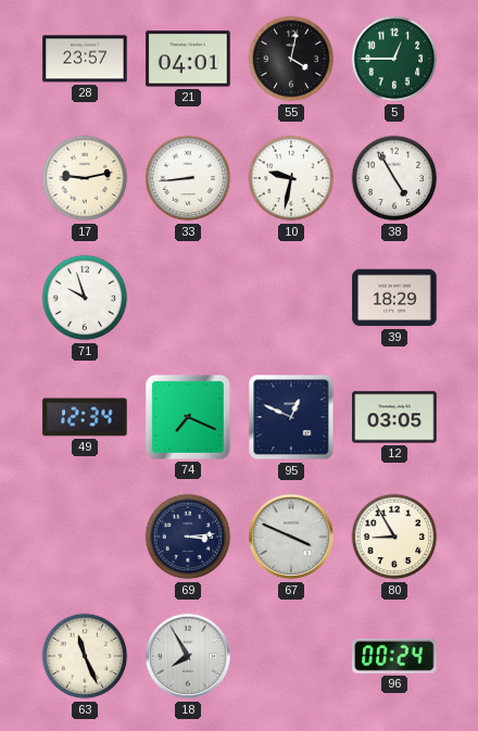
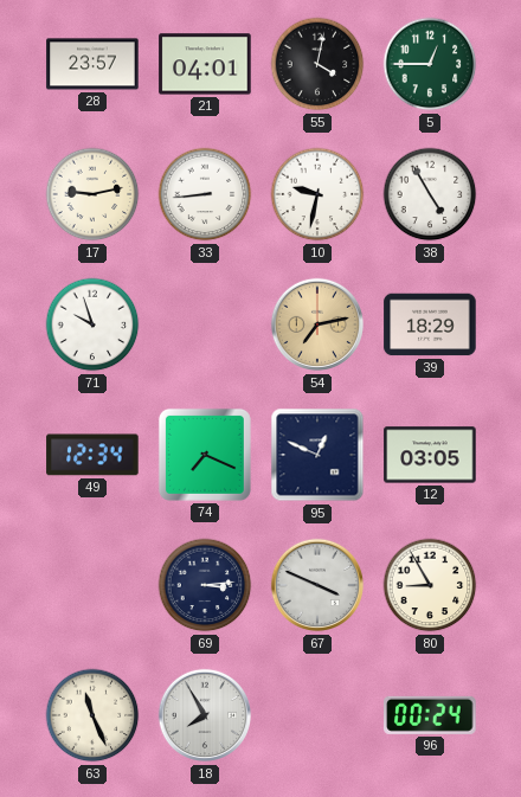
54: none -> 7:13
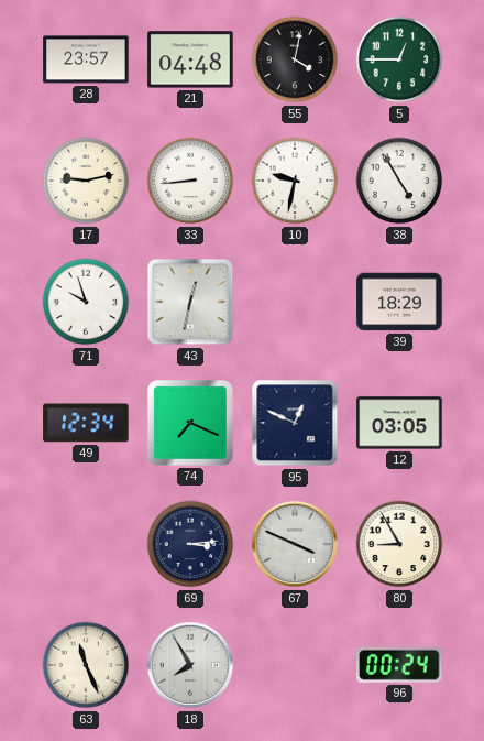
21: 04:01 -> 04:48
43: none -> 12:32
54: 7:13 -> none
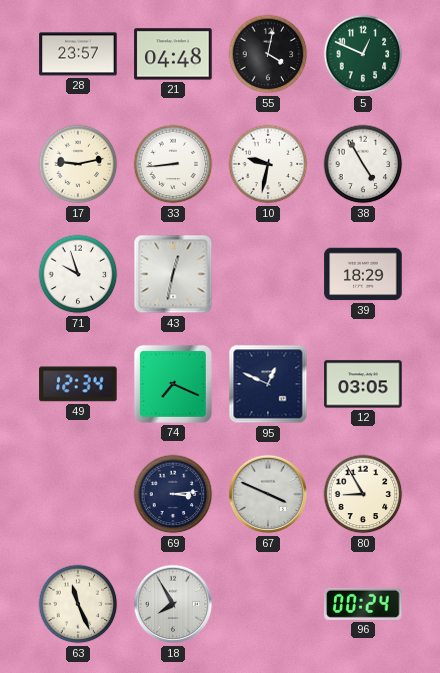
5: 12:45 -> 12:49
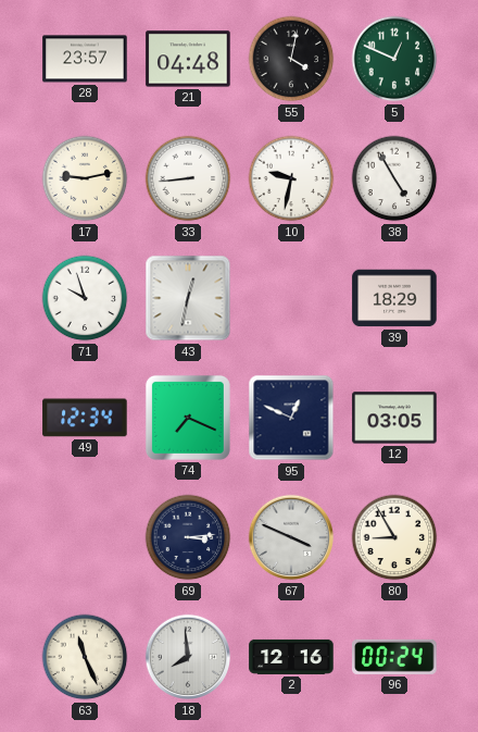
18: 7:55 -> 7:59
2: none -> 12:16
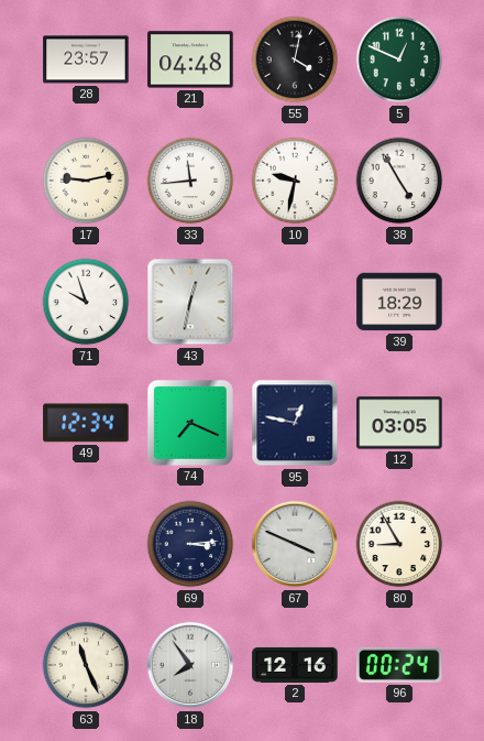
33: 8:44 -> 11:44
95: 12:49 -> 12:47
18: 7:59 -> 7:54
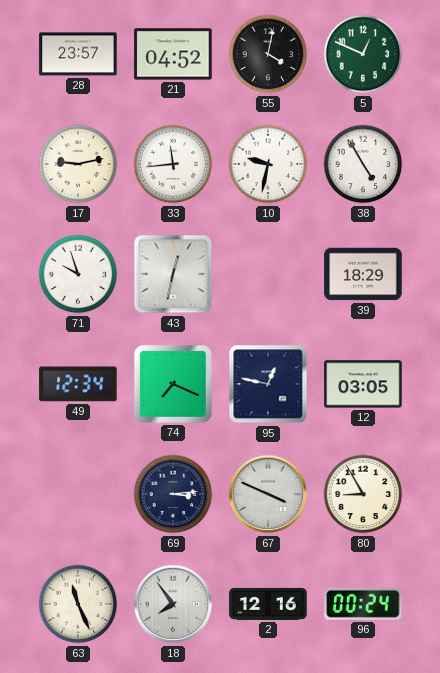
21: 04:48 -> 04:52
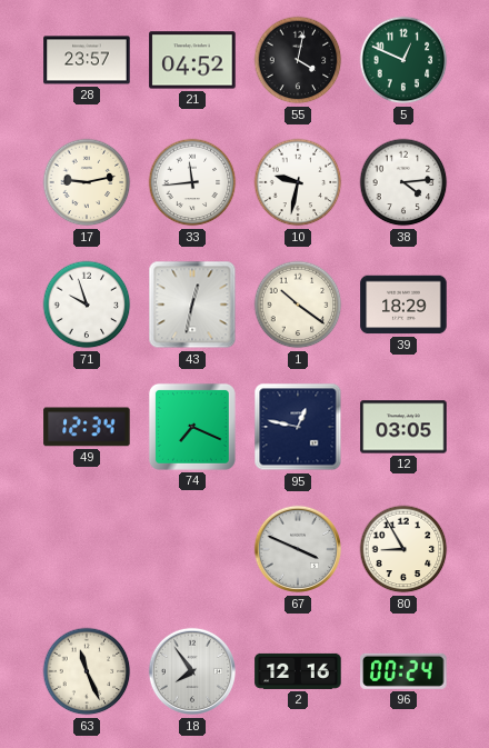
38: 4:55 -> 4:14
1: none -> 10:21
69: 3:14 -> none
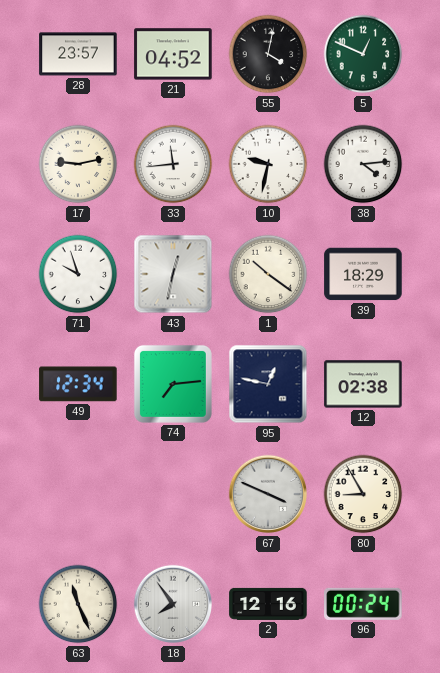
74: 7:19 -> 7:14
12: 03:05 -> 02:38
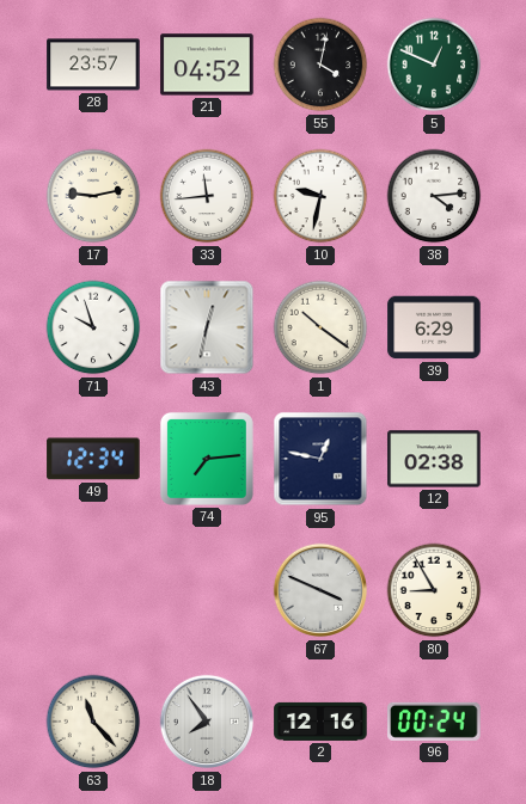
39: 18:29 -> 6:29
63: 11:26 -> 11:23
